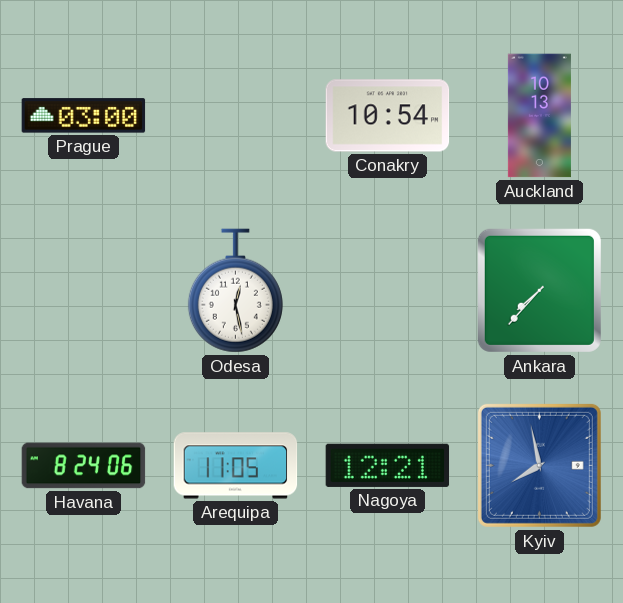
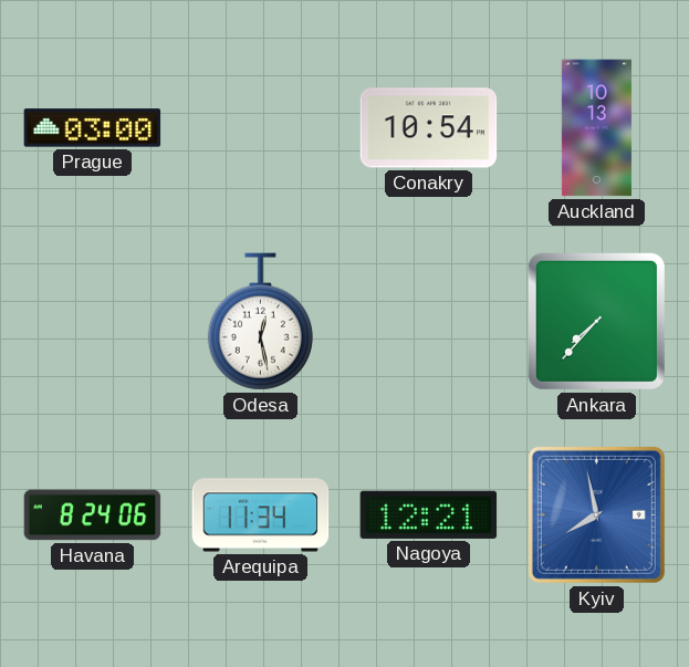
Arequipa: 11:05 -> 11:34
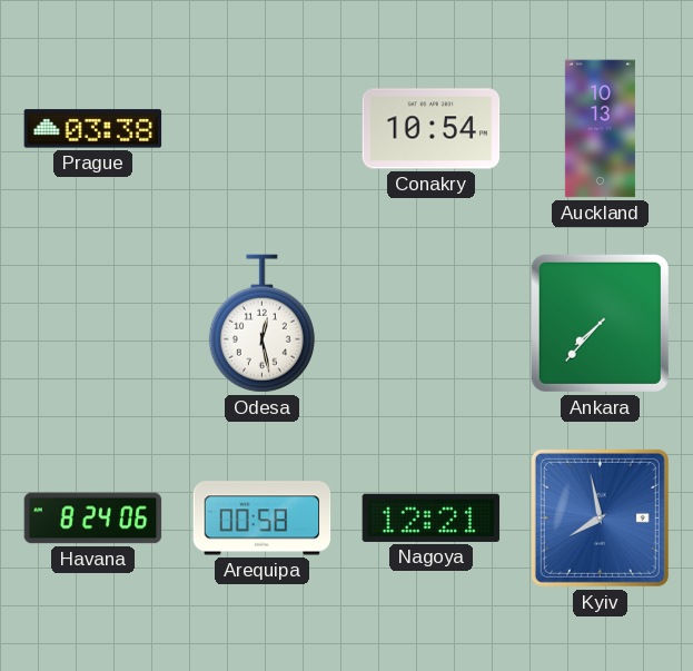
Prague: 03:00 -> 03:38
Arequipa: 11:34 -> 00:58
